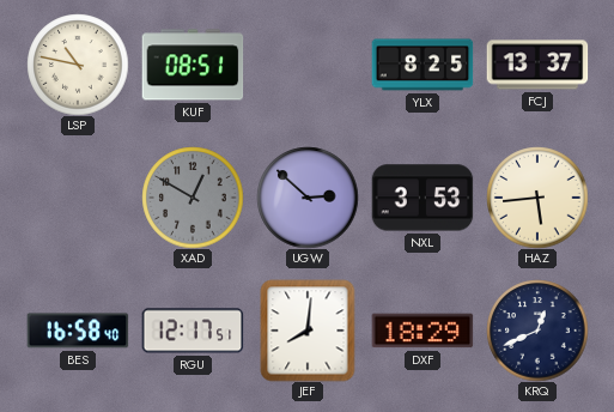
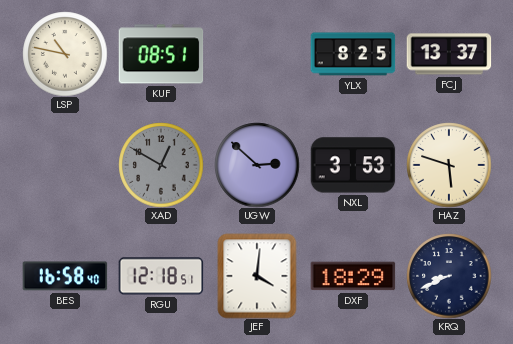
HAZ: 5:44 -> 5:48
RGU: 12:17 -> 12:18
JEF: 8:01 -> 4:01
KRQ: 12:41 -> 8:41
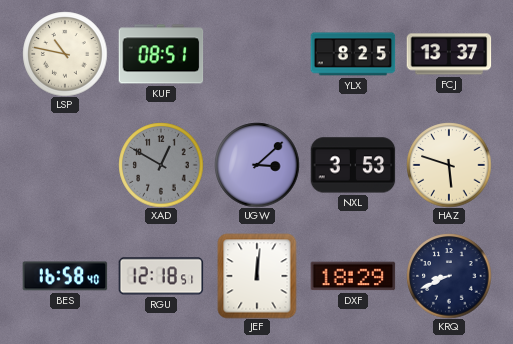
UGW: 2:52 -> 3:08
JEF: 4:01 -> 12:01
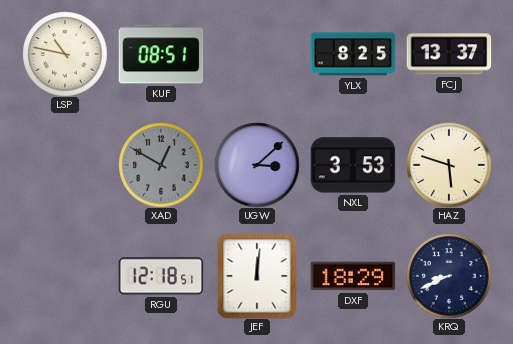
BES: 16:58 -> none
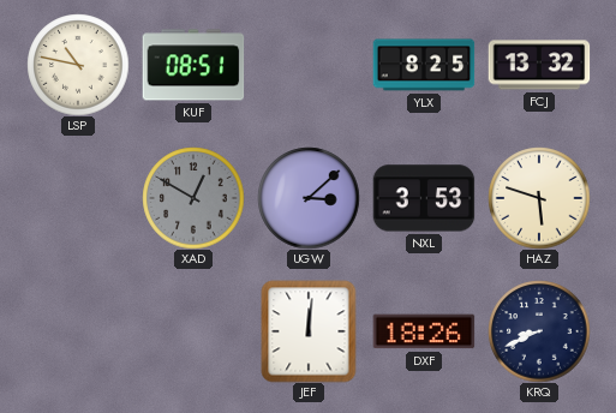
FCJ: 13:37 -> 13:32
RGU: 12:18 -> none
DXF: 18:29 -> 18:26
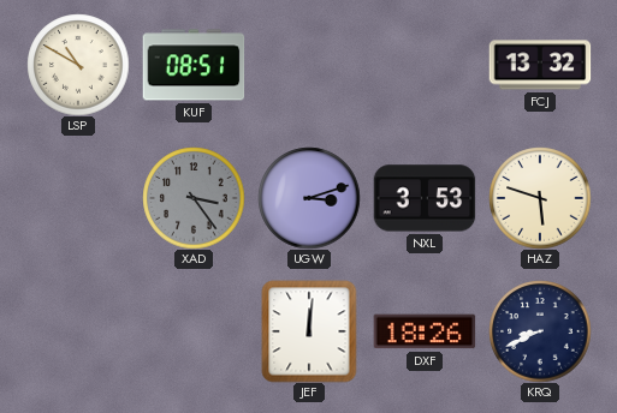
LSP: 10:47 -> 10:50
YLX: 8:25 -> none
XAD: 12:50 -> 3:24
UGW: 3:08 -> 3:12
